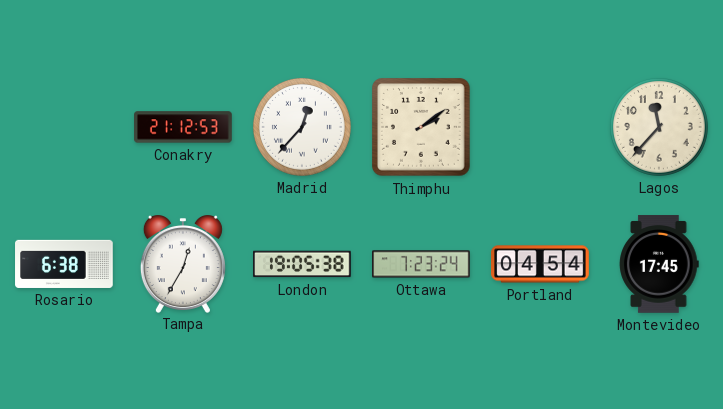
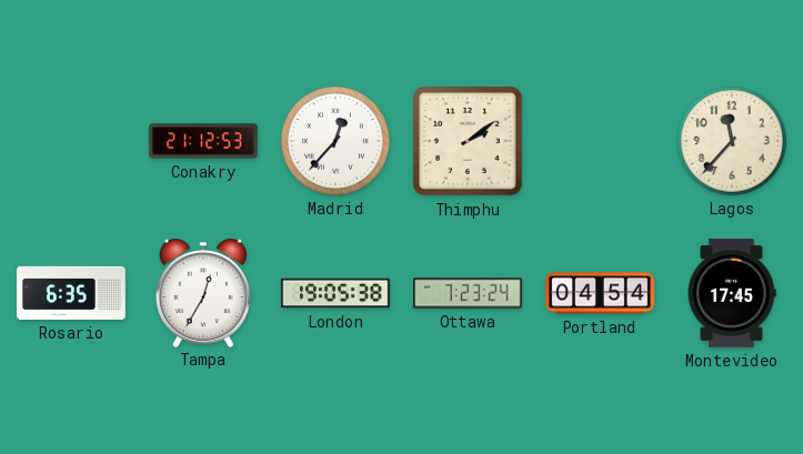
Rosario: 6:38 -> 6:35
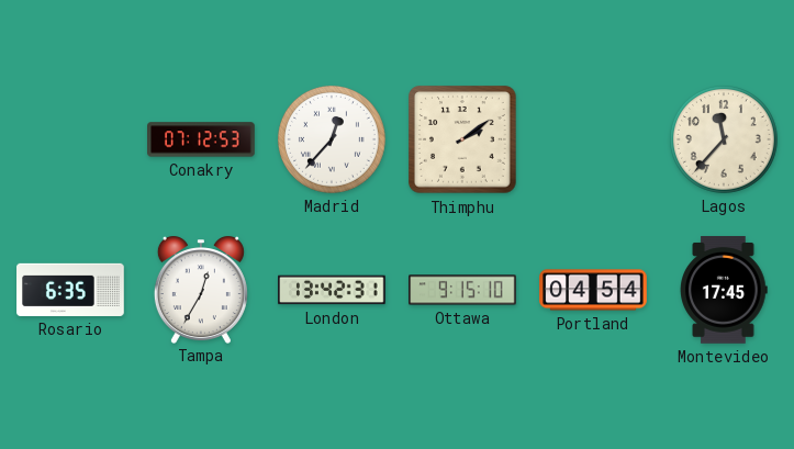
Conakry: 21:12 -> 07:12
London: 19:05 -> 13:42
Ottawa: 7:23 -> 9:15
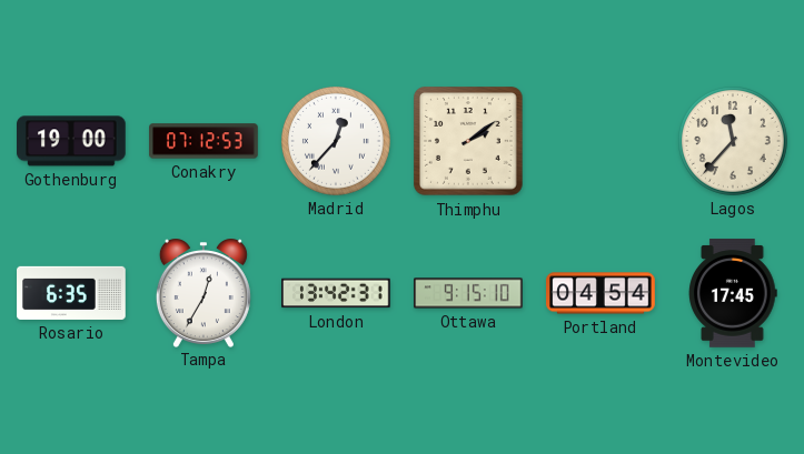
Gothenburg: none -> 19:00
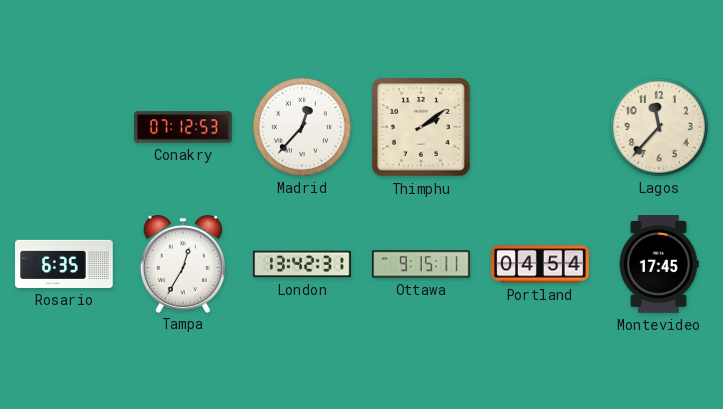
Gothenburg: 19:00 -> none
Ottawa: 9:15:10 -> 9:15:11
